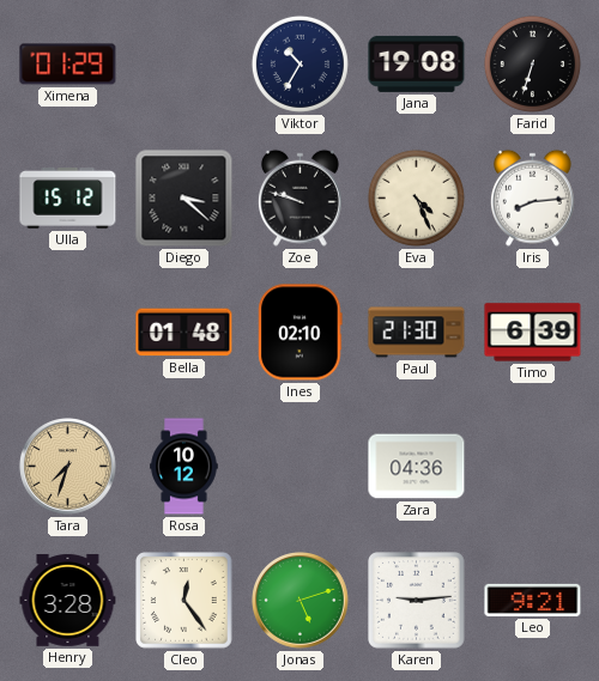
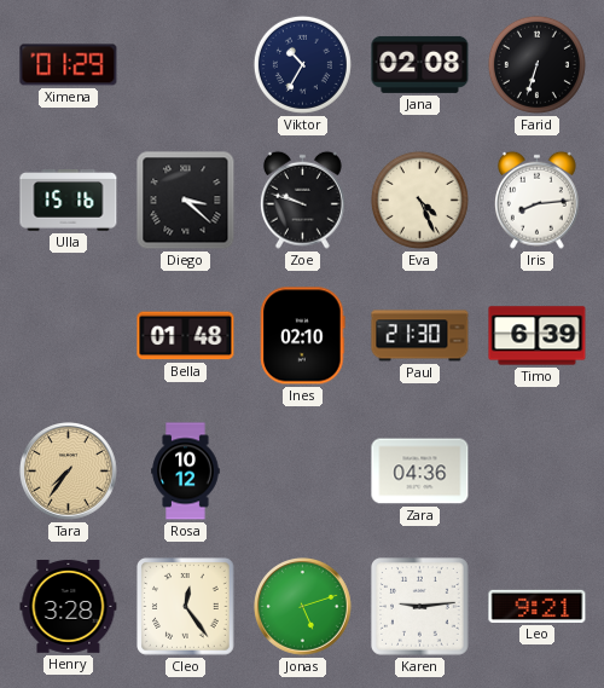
Jana: 19:08 -> 02:08
Ulla: 15:12 -> 15:16
Tara: 7:33 -> 7:36
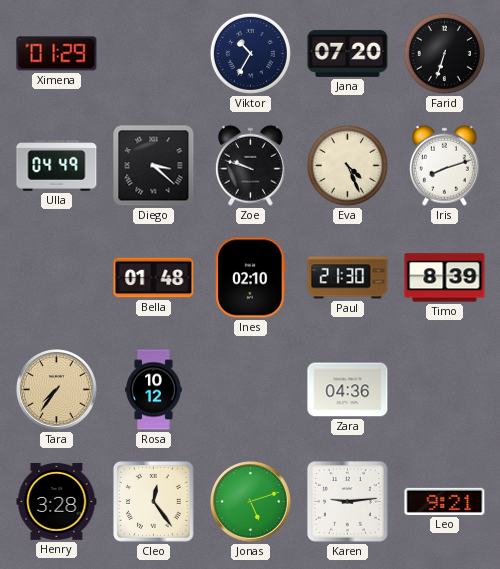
Jana: 02:08 -> 07:20
Ulla: 15:16 -> 04:49
Iris: 8:14 -> 8:12
Timo: 6:39 -> 8:39
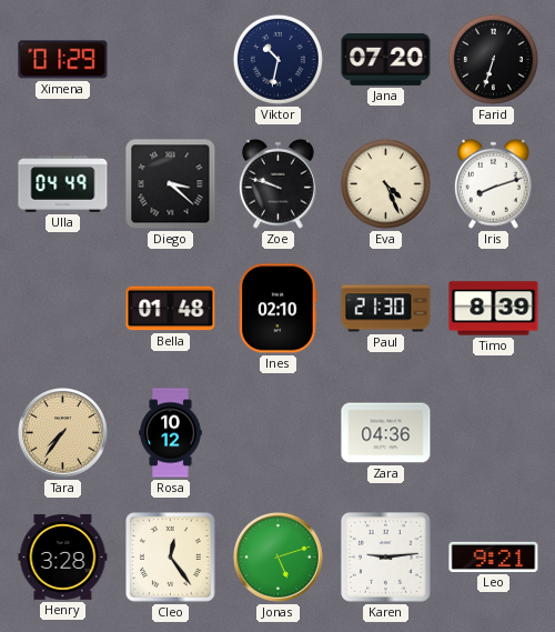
Viktor: 10:35 -> 10:32
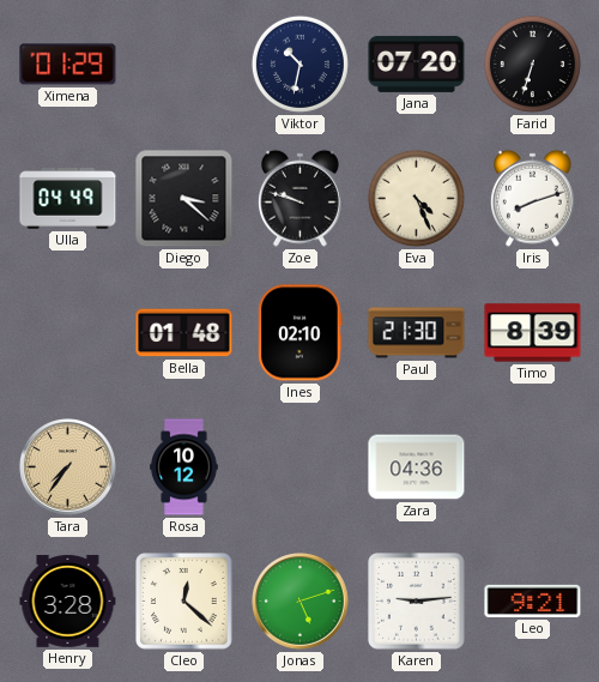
Cleo: 12:24 -> 12:22
